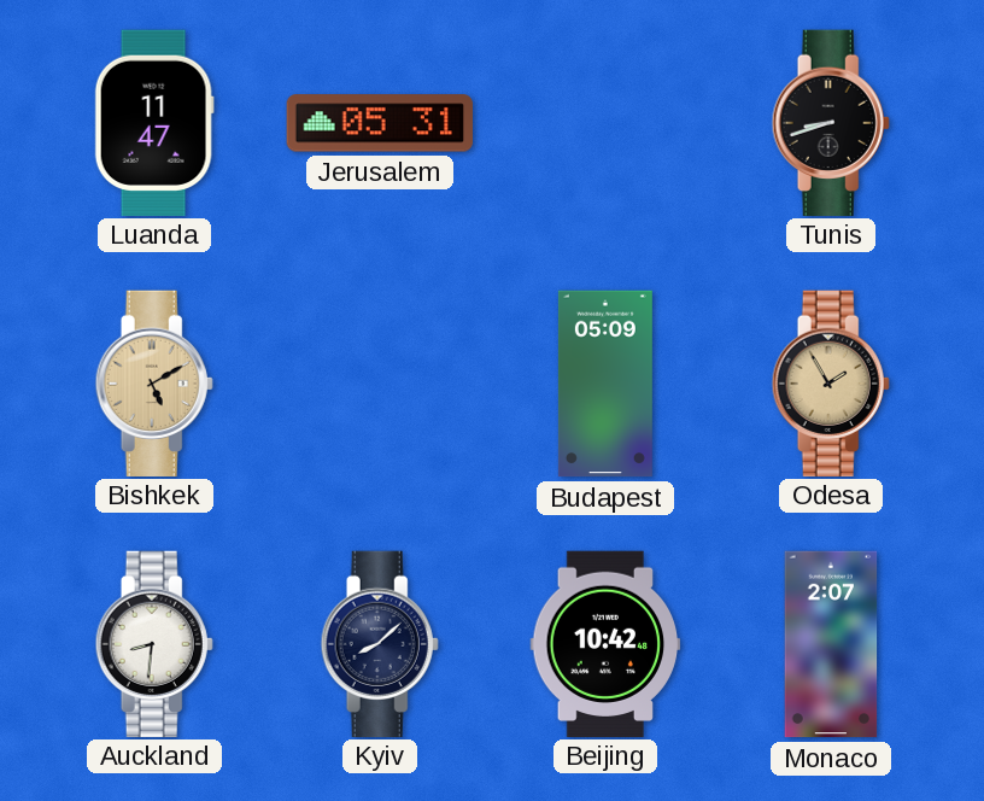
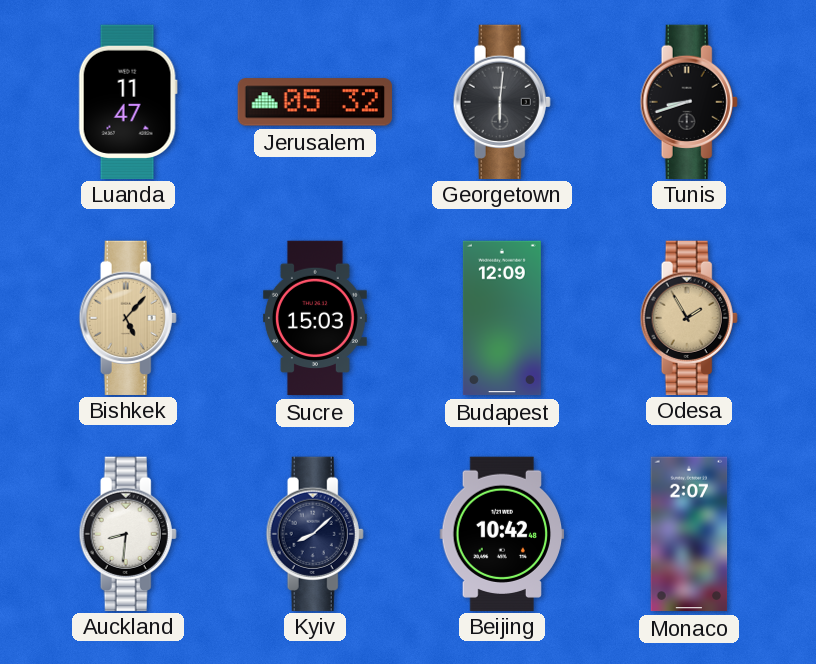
Jerusalem: 05:31 -> 05:32
Georgetown: none -> 6:01
Bishkek: 5:10 -> 5:07
Sucre: none -> 15:03
Budapest: 05:09 -> 12:09
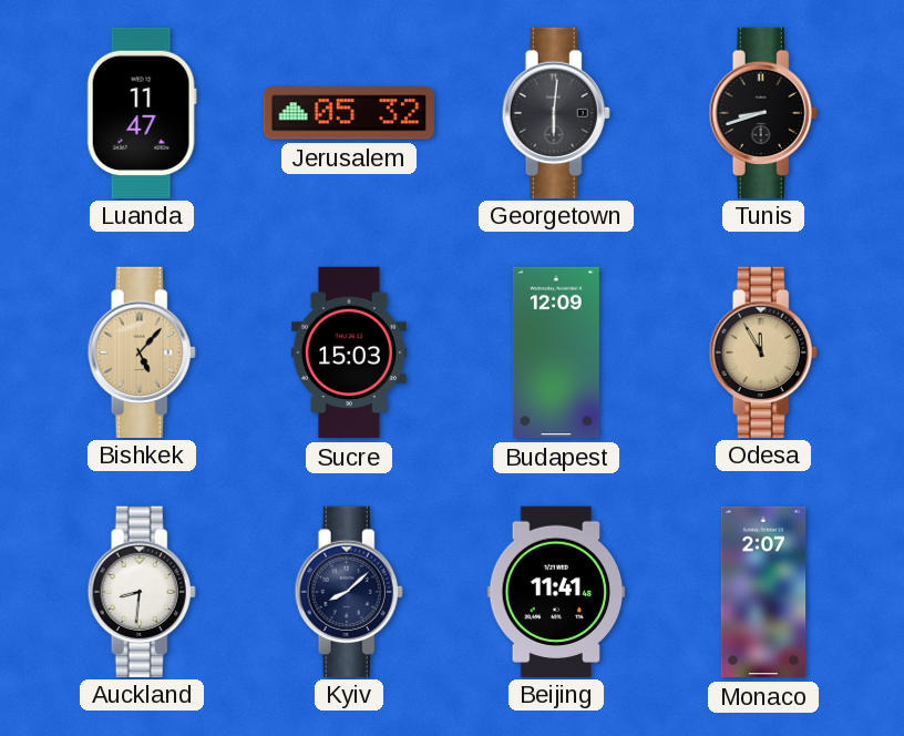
Odesa: 1:55 -> 11:55
Beijing: 10:42 -> 11:41
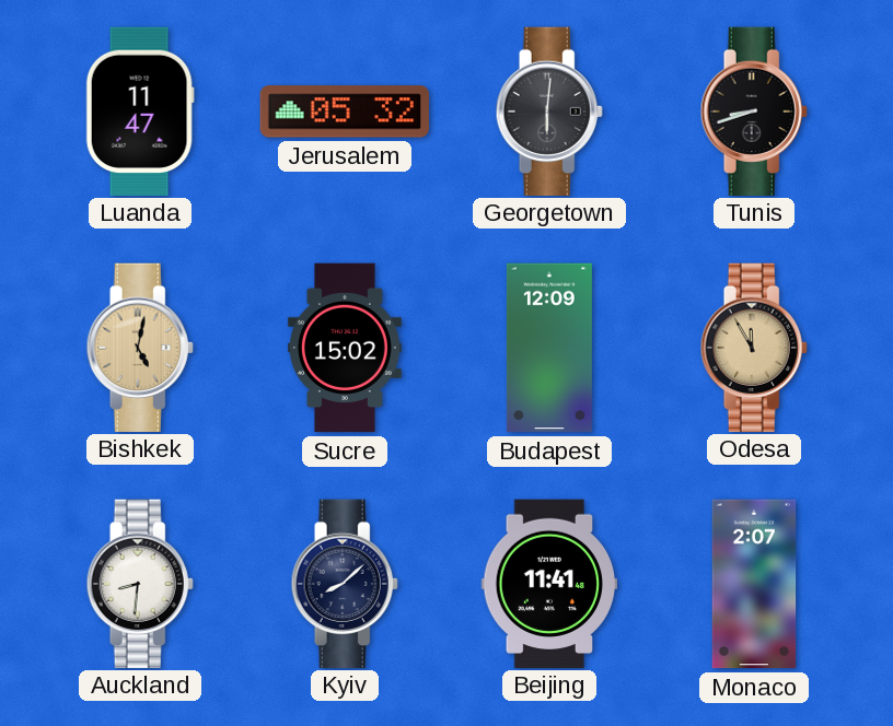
Bishkek: 5:07 -> 5:02
Sucre: 15:03 -> 15:02
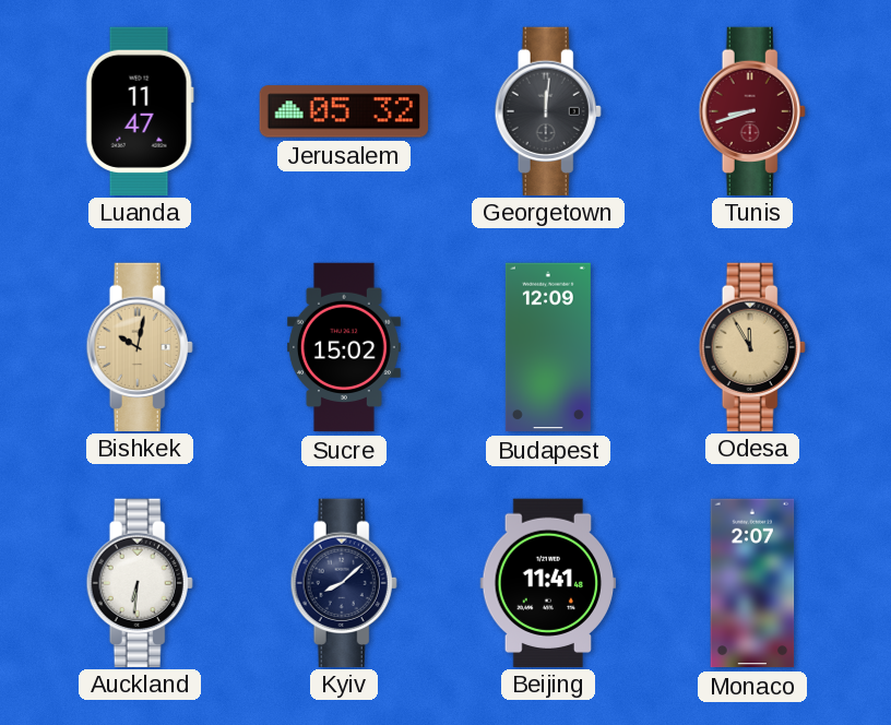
Georgetown: 6:01 -> 12:01
Tunis dial: black -> burgundy
Bishkek: 5:02 -> 10:02
Auckland: 8:31 -> 6:31
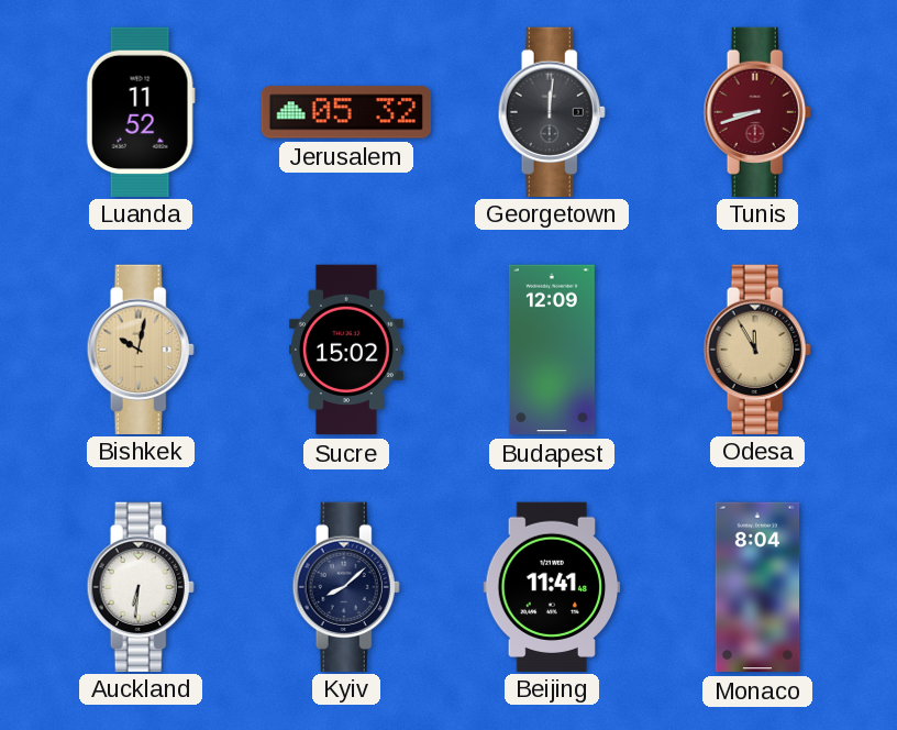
Luanda: 11:47 -> 11:52
Monaco: 2:07 -> 8:04
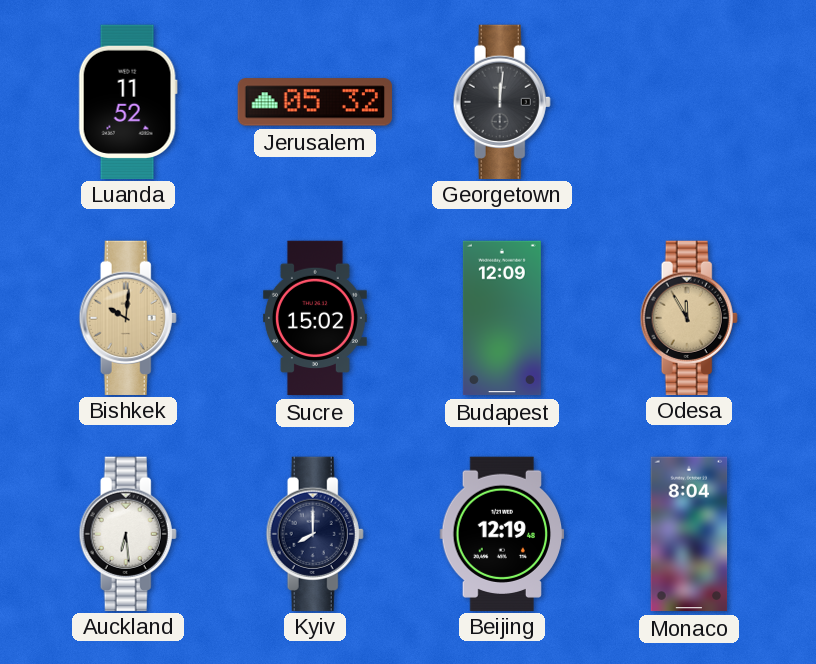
Tunis: 8:42 -> none
Bishkek: 10:02 -> 10:01
Auckland: 6:31 -> 6:29
Kyiv: 8:08 -> 8:00
Beijing: 11:41 -> 12:19
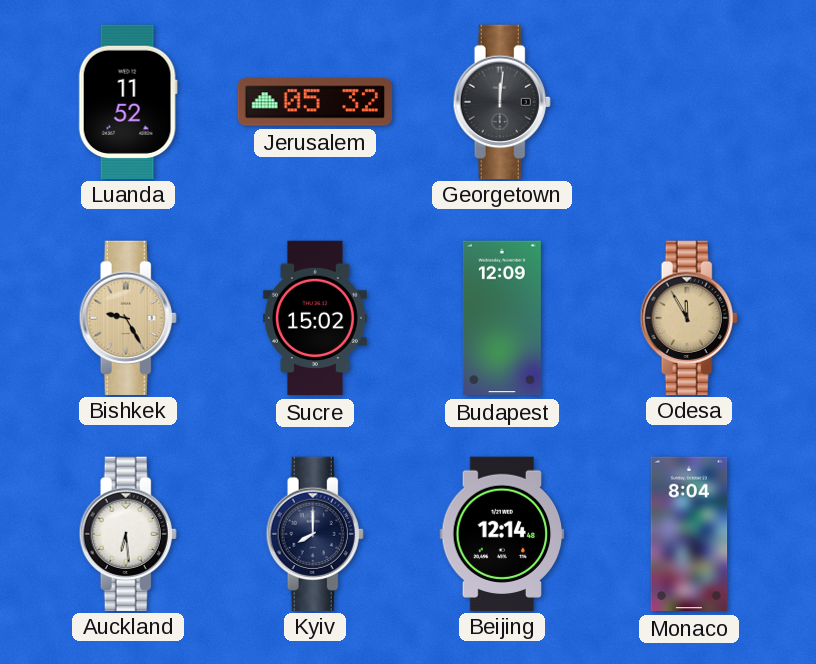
Bishkek: 10:01 -> 9:25
Beijing: 12:19 -> 12:14
